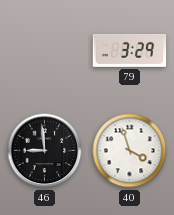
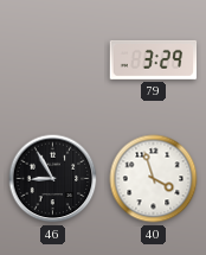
46: 8:59 -> 8:55
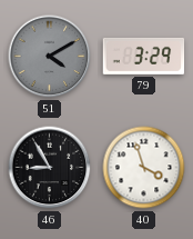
51: none -> 4:10
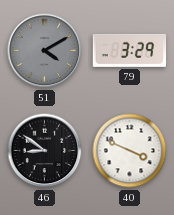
46: 8:55 -> 8:51
40: 3:57 -> 3:49
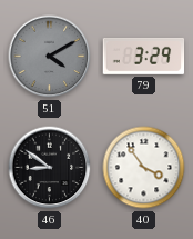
40: 3:49 -> 3:54
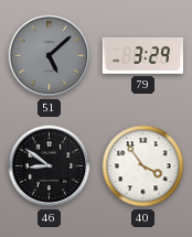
51: 4:10 -> 5:08
